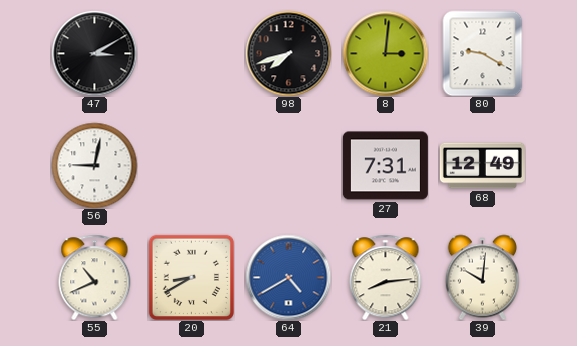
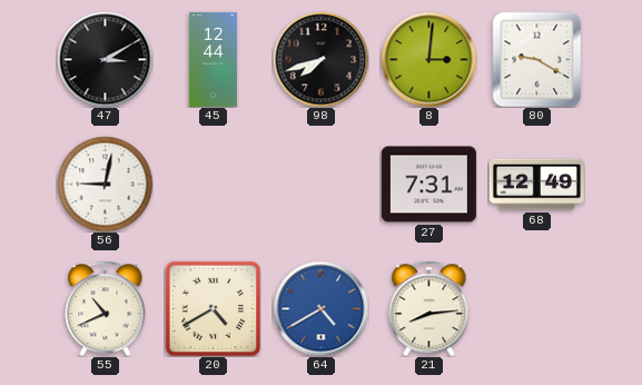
45: none -> 12:44
20: 8:40 -> 4:40
39: 10:01 -> none
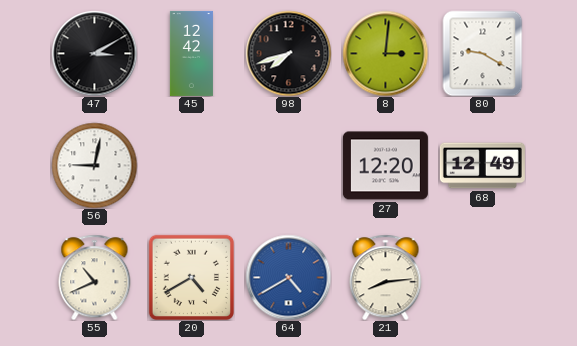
45: 12:44 -> 12:42
27: 7:31 -> 12:20
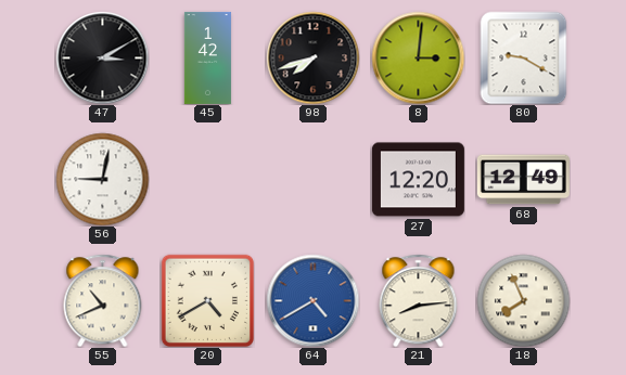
45: 12:42 -> 1:42
18: none -> 7:56
